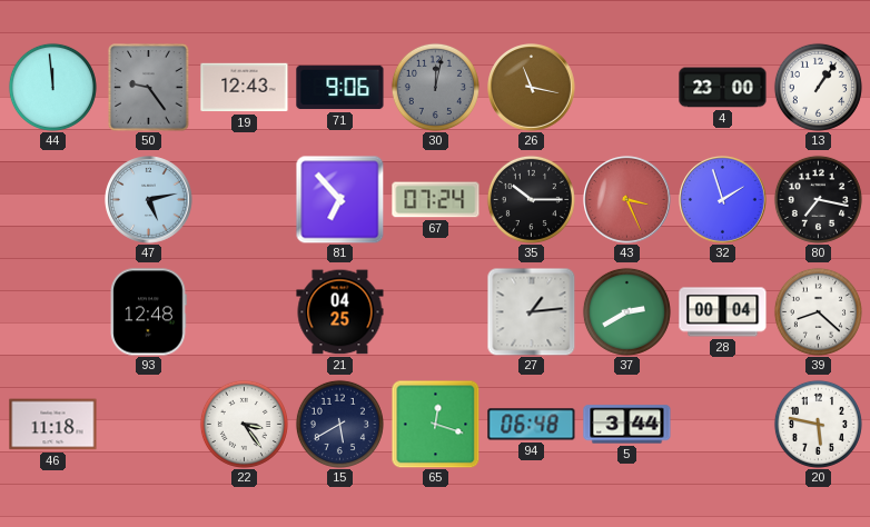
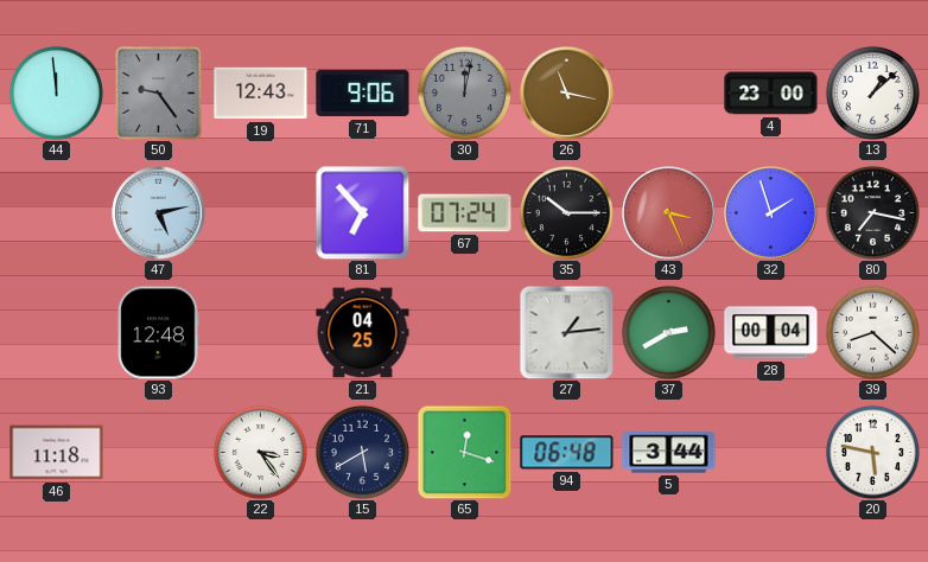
13: 1:06 -> 1:08
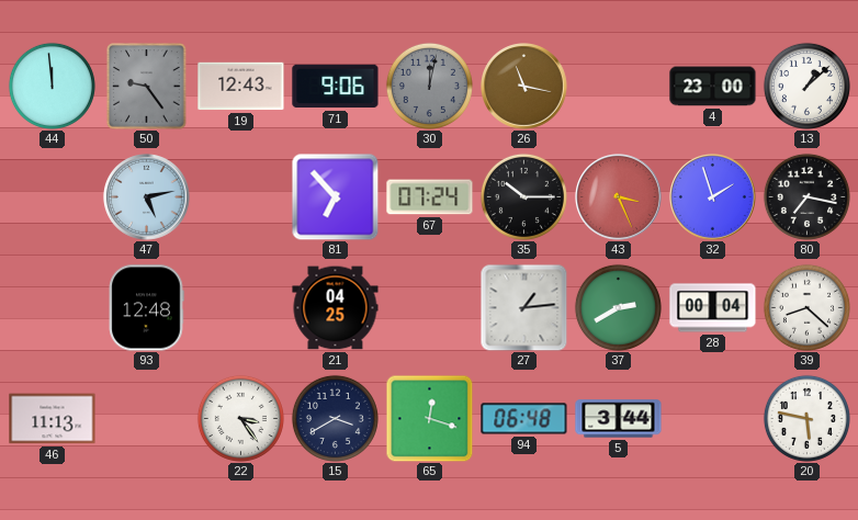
46: 11:18 -> 11:13
15: 5:40 -> 3:40
